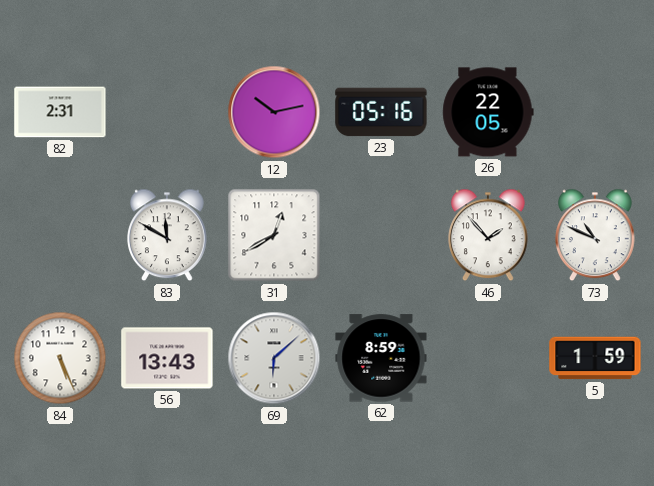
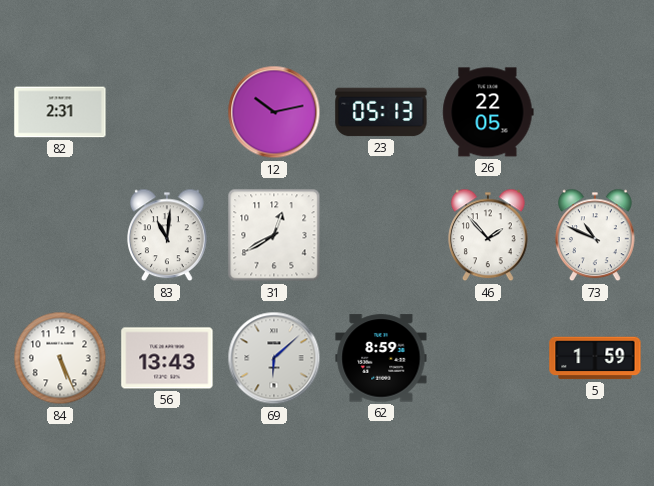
23: 05:16 -> 05:13
83: 11:50 -> 11:01
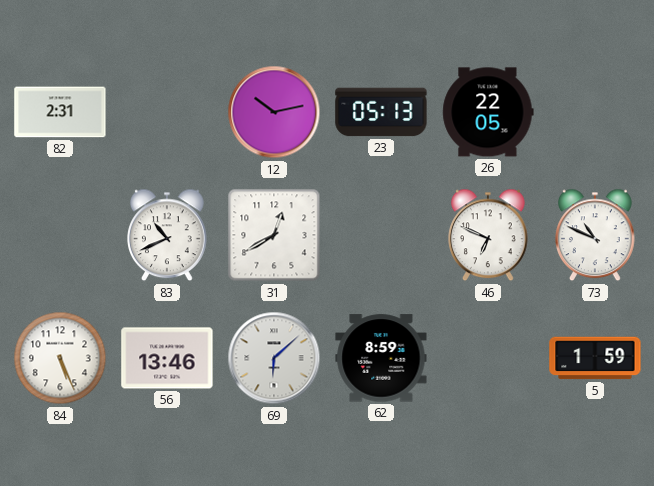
83: 11:01 -> 10:41
46: 1:53 -> 6:49
56: 13:43 -> 13:46
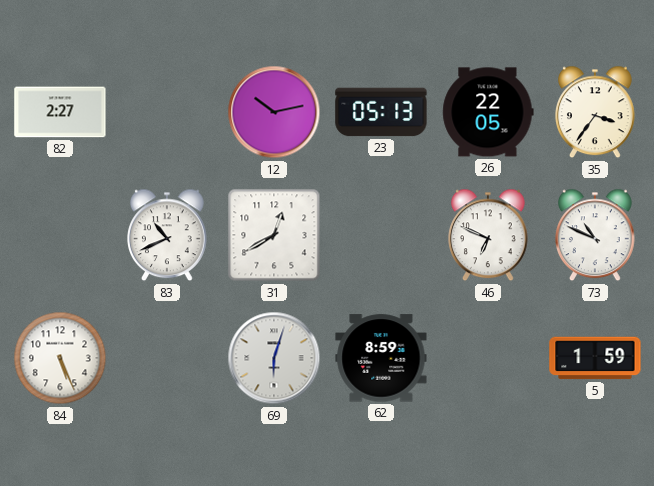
82: 2:31 -> 2:27
35: none -> 3:36
56: 13:46 -> none
69: 6:08 -> 6:03
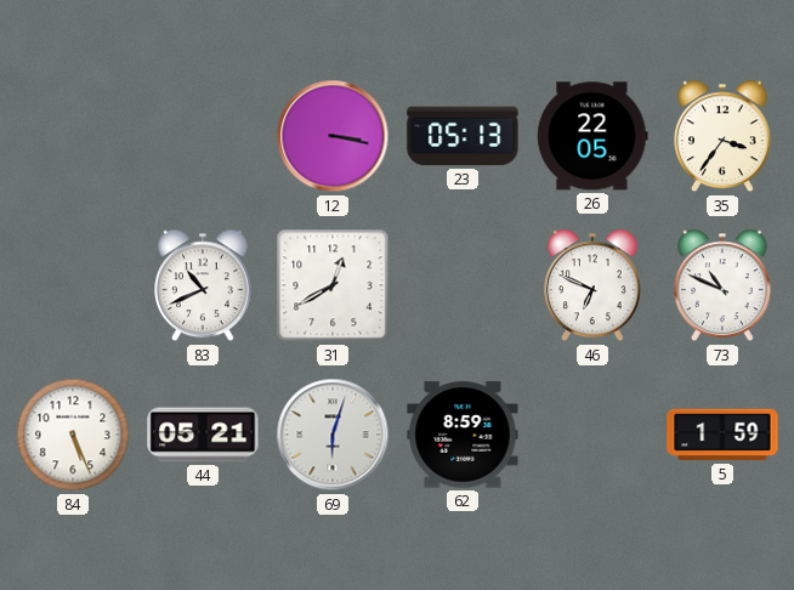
82: 2:27 -> none
12: 10:13 -> 3:17
44: none -> 05:21
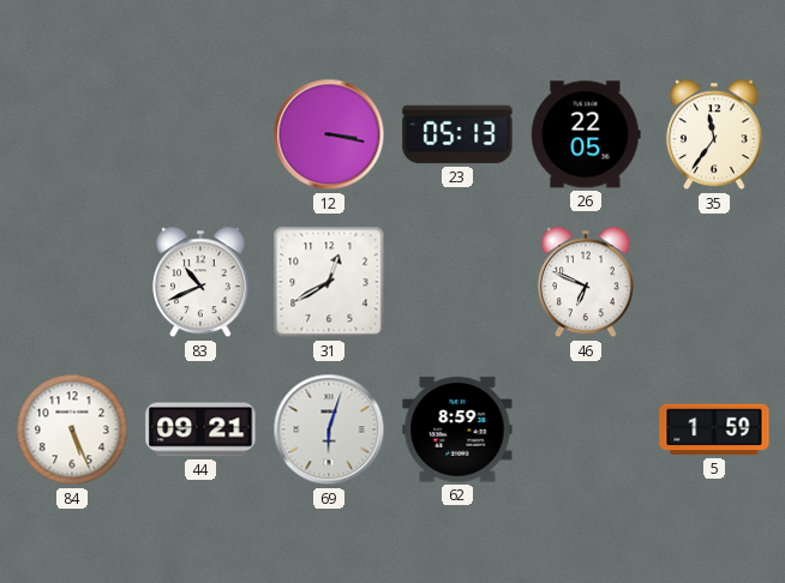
35: 3:36 -> 11:36
73: 10:49 -> none
44: 05:21 -> 09:21
